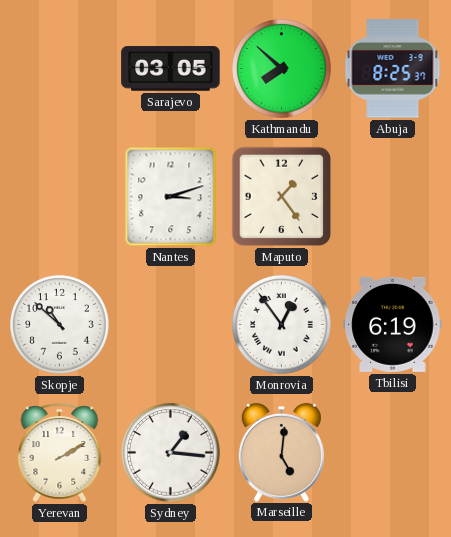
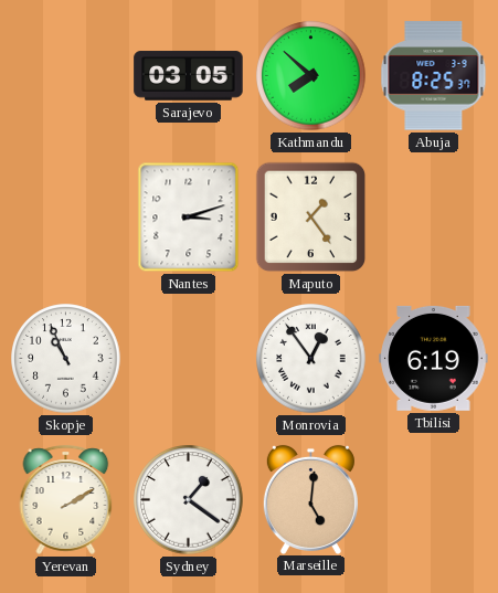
Skopje: 10:52 -> 10:56
Sydney: 1:16 -> 1:21
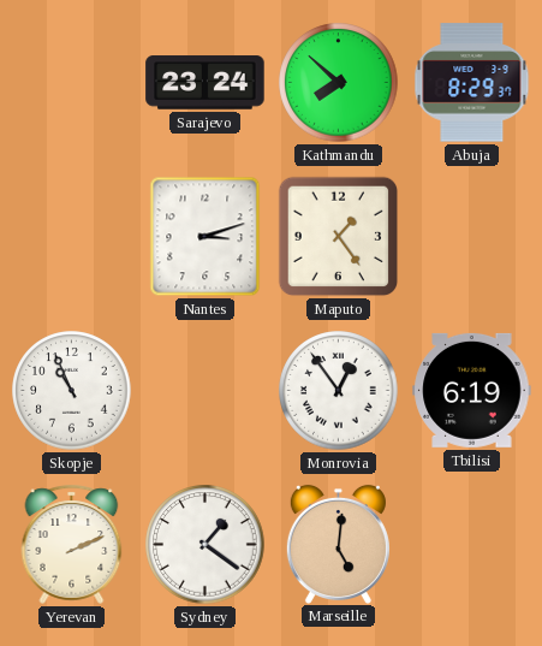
Sarajevo: 03:05 -> 23:24
Abuja: 8:25 -> 8:29
Yerevan: 2:10 -> 2:11
